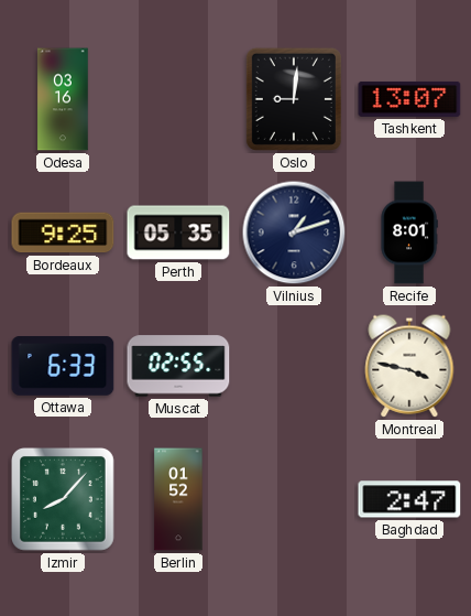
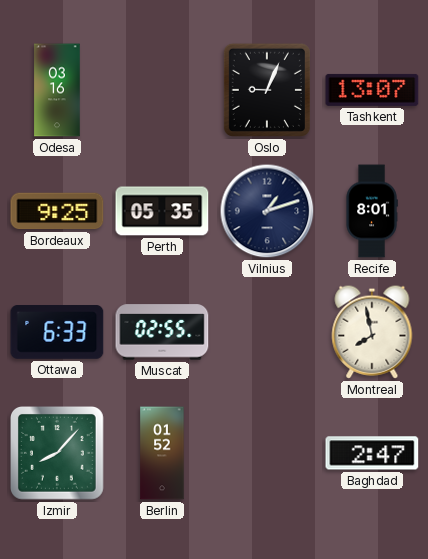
Oslo: 9:01 -> 9:04
Montreal: 3:47 -> 7:58
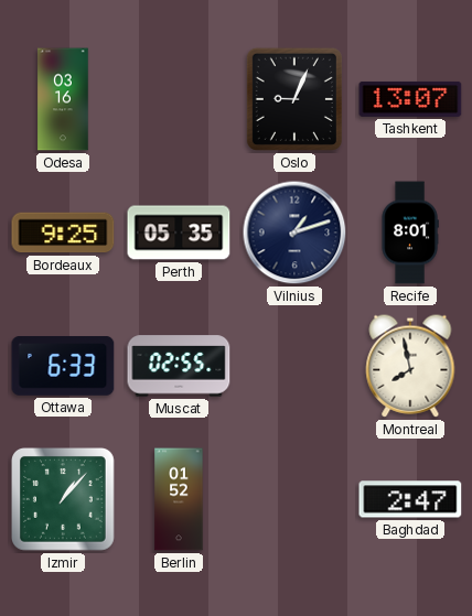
Izmir: 8:07 -> 1:07
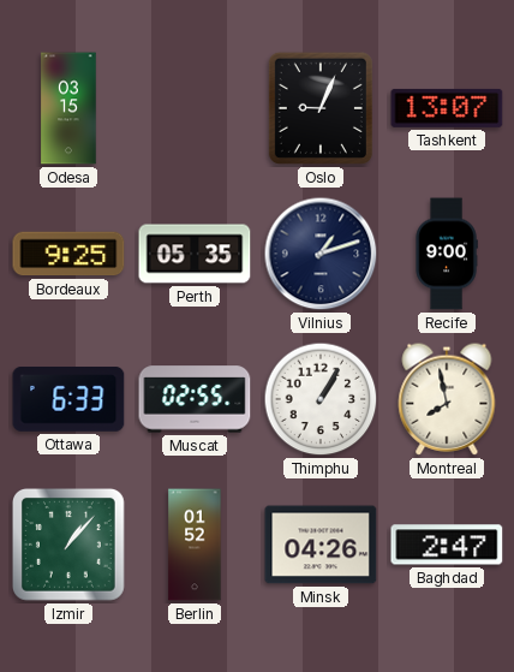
Odesa: 03:16 -> 03:15
Recife: 8:01 -> 9:00
Thimphu: none -> 1:05
Minsk: none -> 04:26
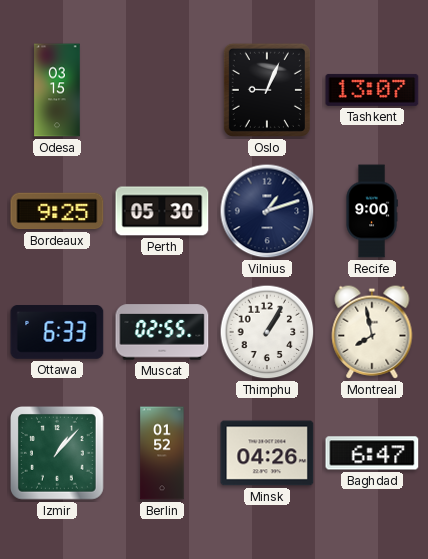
Perth: 05:35 -> 05:30
Baghdad: 2:47 -> 6:47
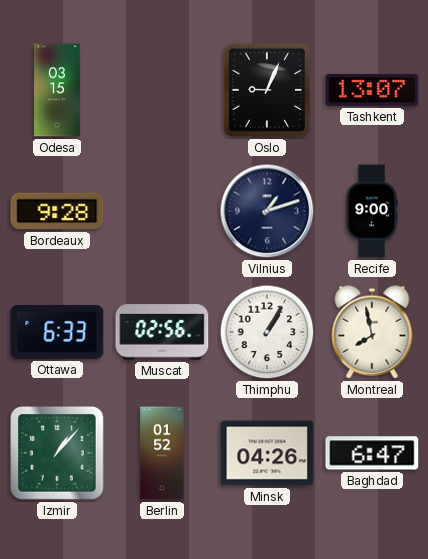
Bordeaux: 9:25 -> 9:28
Perth: 05:30 -> none
Muscat: 02:55 -> 02:56
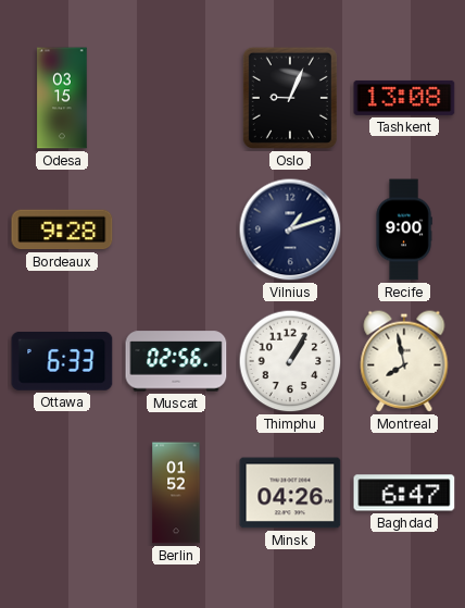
Tashkent: 13:07 -> 13:08
Izmir: 1:07 -> none
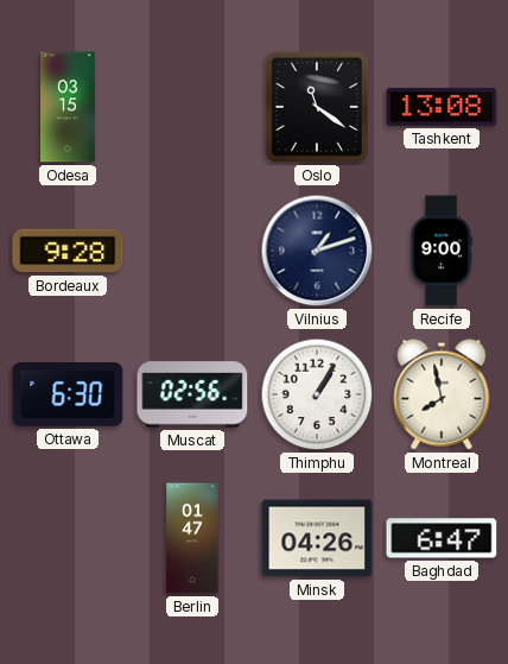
Oslo: 9:04 -> 11:21
Ottawa: 6:33 -> 6:30
Berlin: 01:52 -> 01:47
